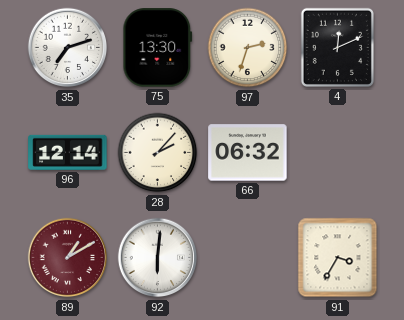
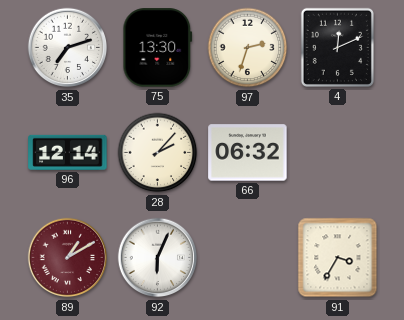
92: 6:01 -> 6:04
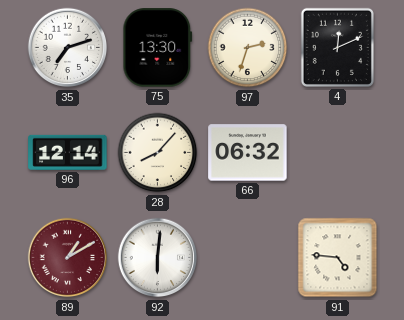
28: 2:07 -> 8:07
92: 6:04 -> 6:01
91: 3:35 -> 4:46
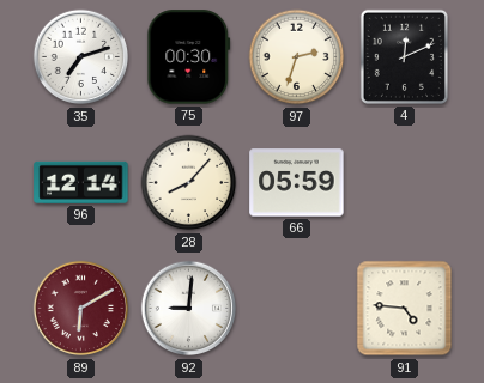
75: 13:30 -> 00:30
66: 06:32 -> 05:59
89: 1:10 -> 6:10
92: 6:01 -> 9:01
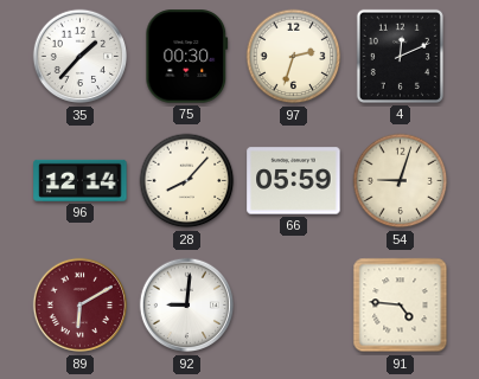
35: 7:12 -> 1:37
54: none -> 9:03
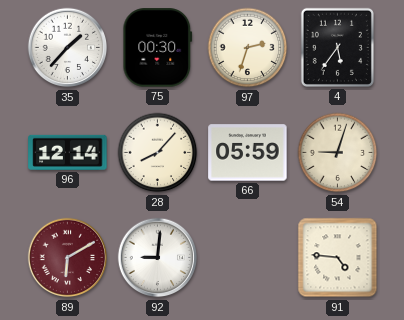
4: 12:11 -> 5:36
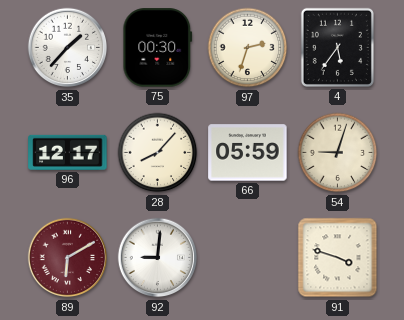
96: 12:14 -> 12:17
91: 4:46 -> 3:48
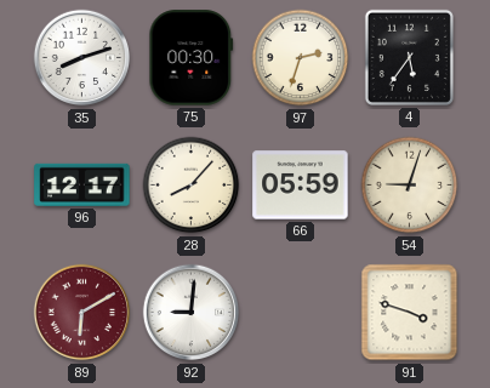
35: 1:37 -> 8:12
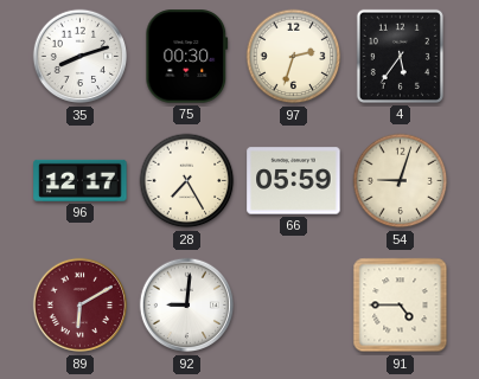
28: 8:07 -> 7:25
91: 3:48 -> 4:45
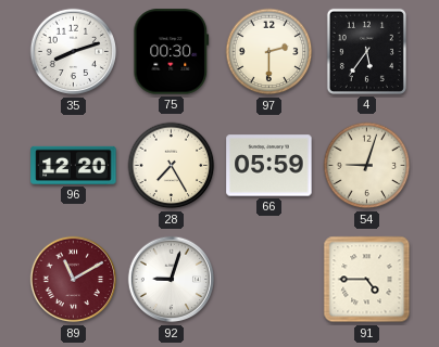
97: 2:33 -> 2:30
96: 12:17 -> 12:20
89: 6:10 -> 11:10
92: 9:01 -> 9:03
